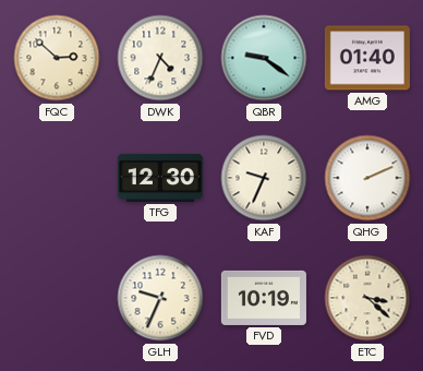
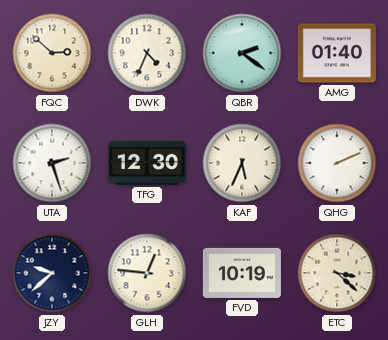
QBR: 9:21 -> 2:21
UTA: none -> 2:27
KAF: 9:34 -> 5:34
JZY: none -> 9:38
GLH: 9:34 -> 12:46
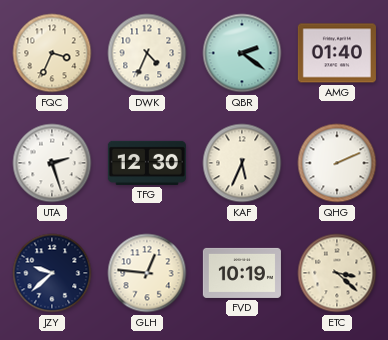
FQC: 2:52 -> 3:34
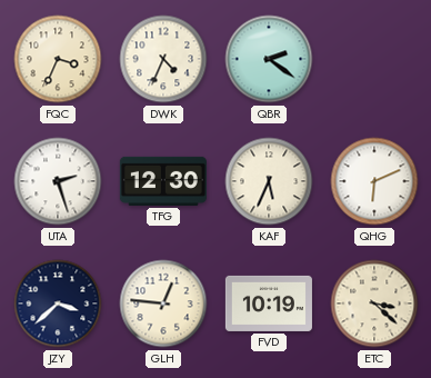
AMG: 01:40 -> none
QHG: 2:11 -> 6:11
JZY: 9:38 -> 3:38
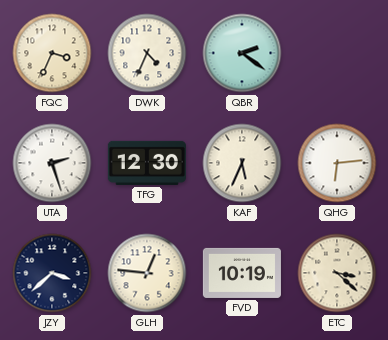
QHG: 6:11 -> 6:14
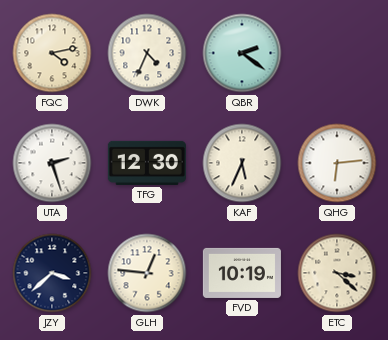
FQC: 3:34 -> 4:13
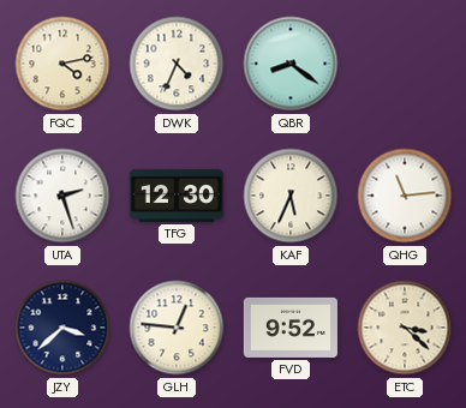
QBR: 2:21 -> 8:21
QHG: 6:14 -> 11:14
FVD: 10:19 -> 9:52
